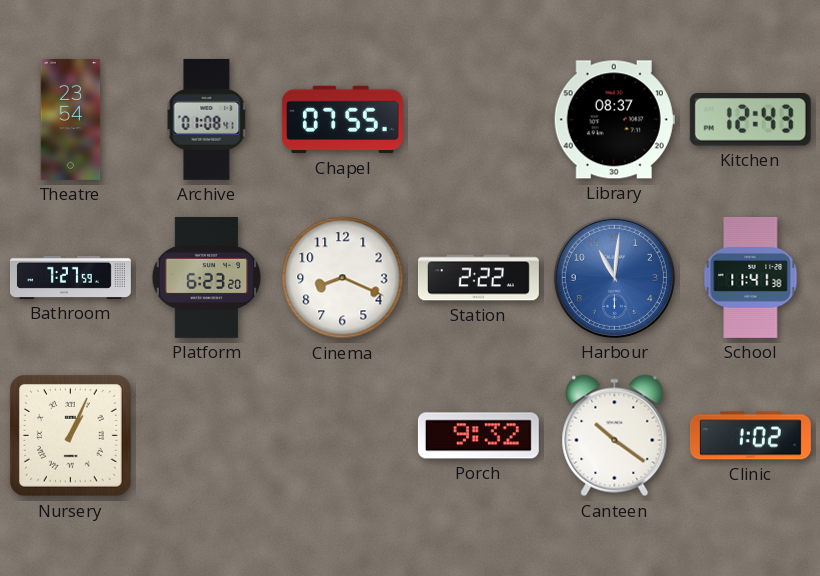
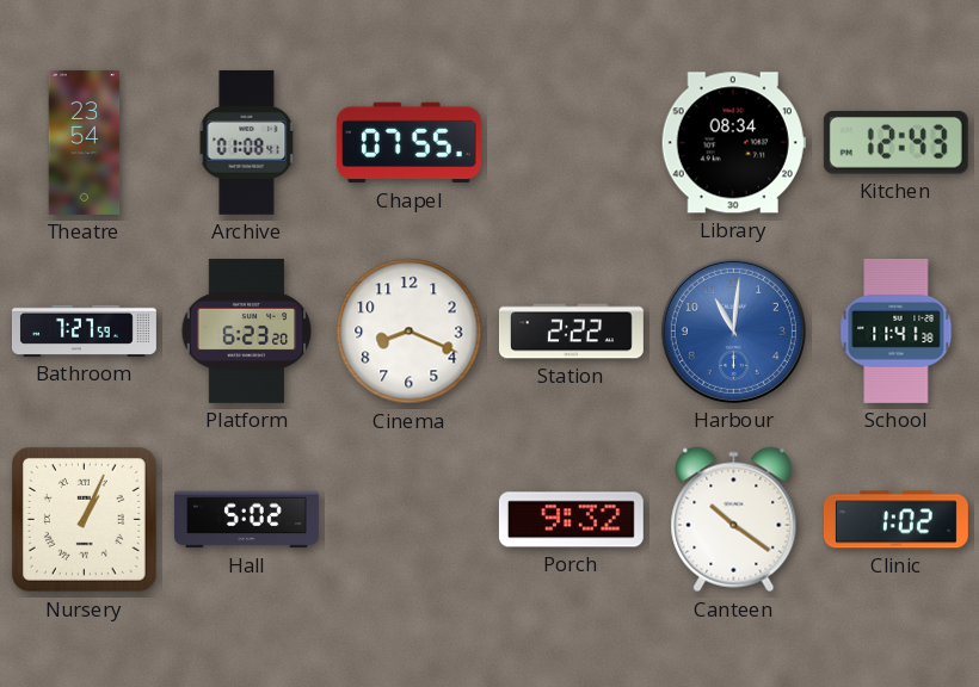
Library: 08:37 -> 08:34
Hall: none -> 5:02
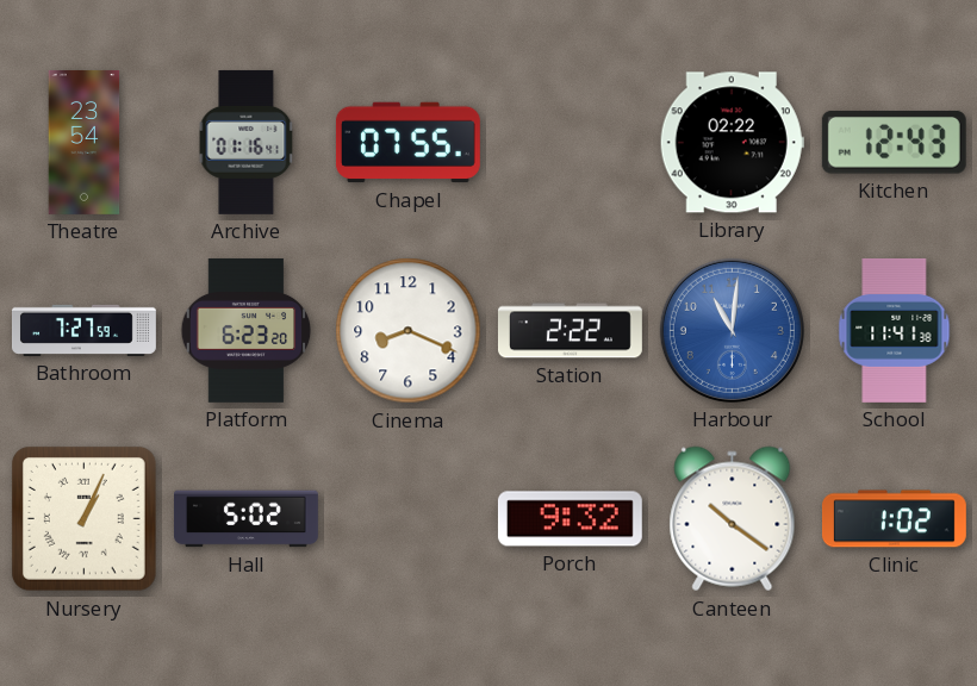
Archive: 01:08 -> 01:16
Library: 08:34 -> 02:22
